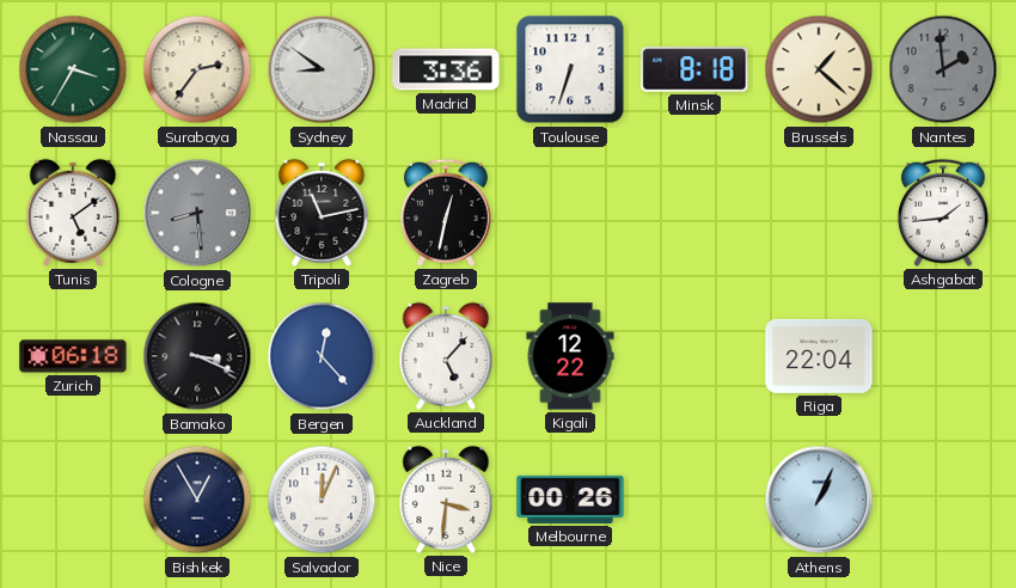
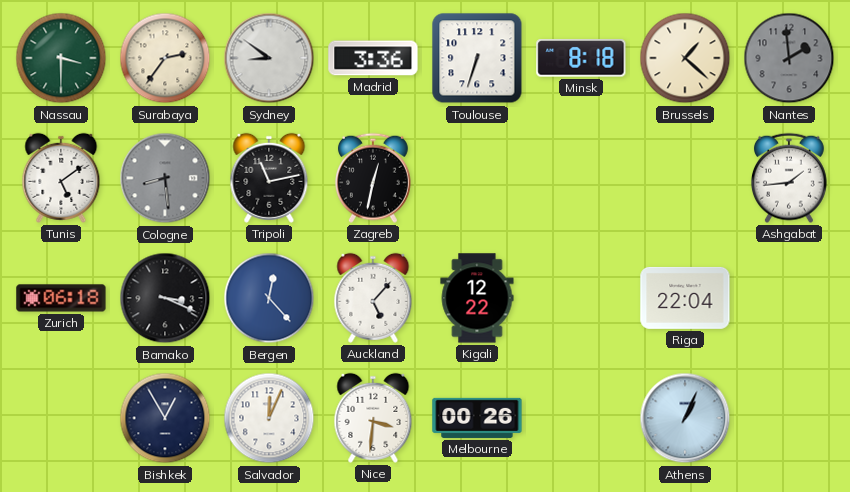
Nassau: 3:35 -> 3:30
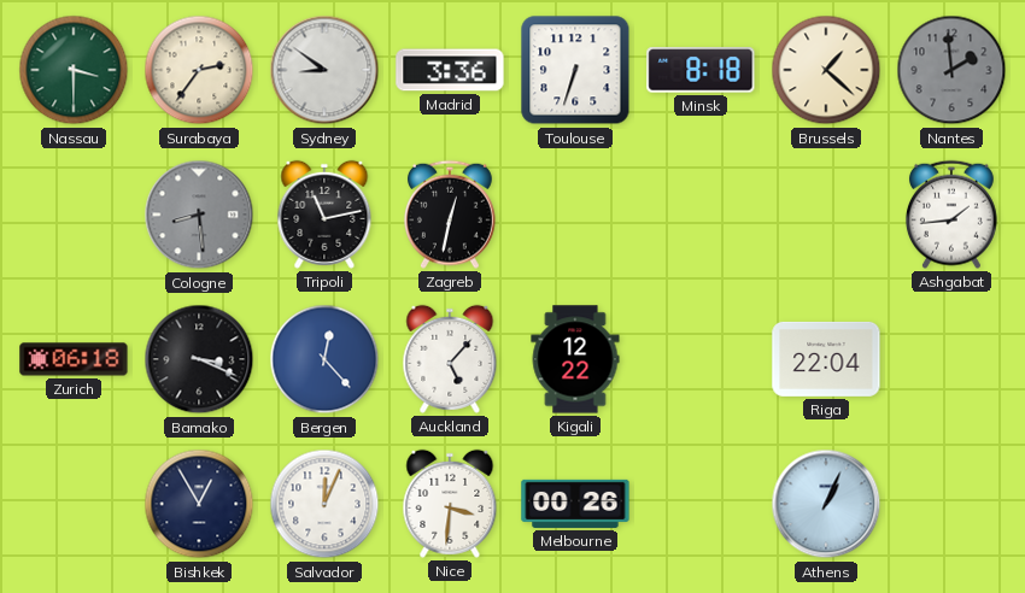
Tunis: 5:09 -> none
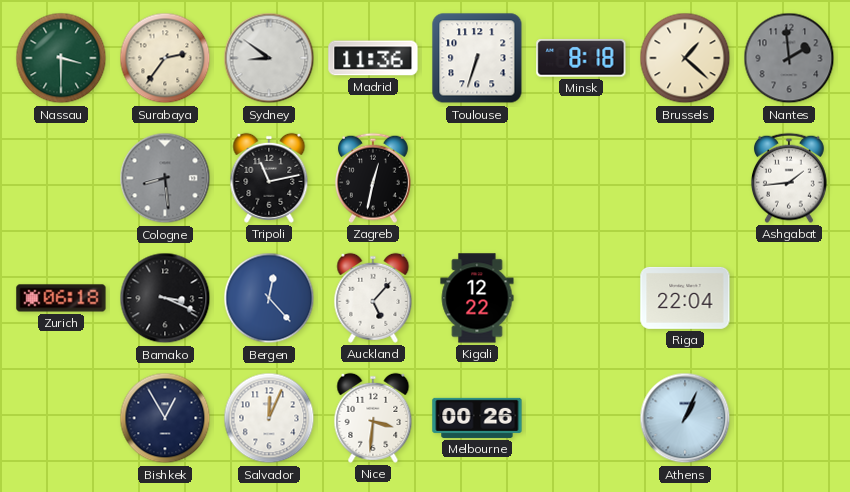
Madrid: 3:36 -> 11:36
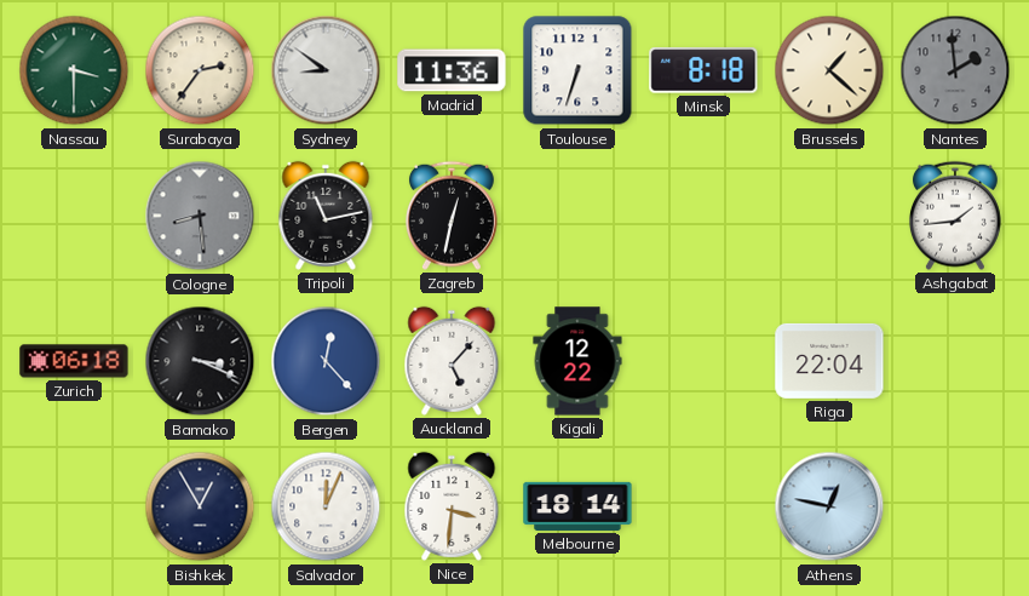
Melbourne: 00:26 -> 18:14
Athens: 1:04 -> 12:47
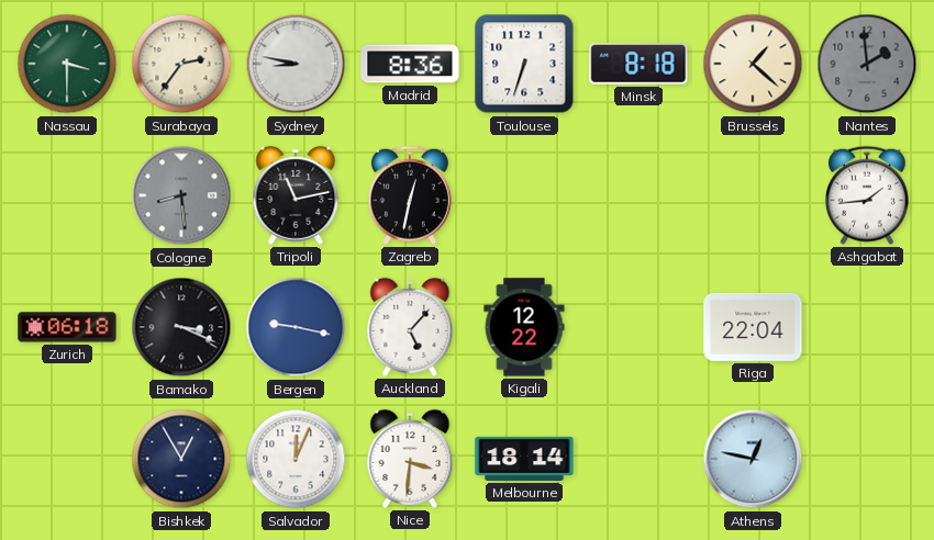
Sydney: 8:51 -> 8:47
Madrid: 11:36 -> 8:36
Bergen: 12:23 -> 9:17
